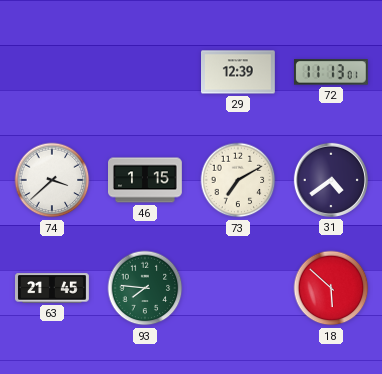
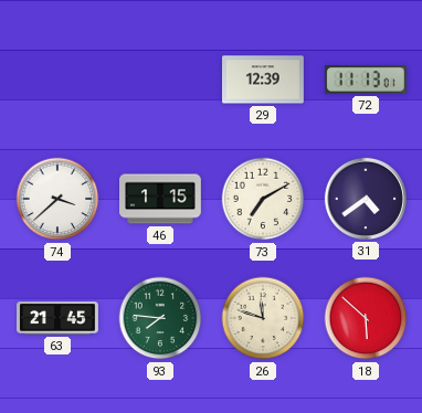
26: none -> 11:48
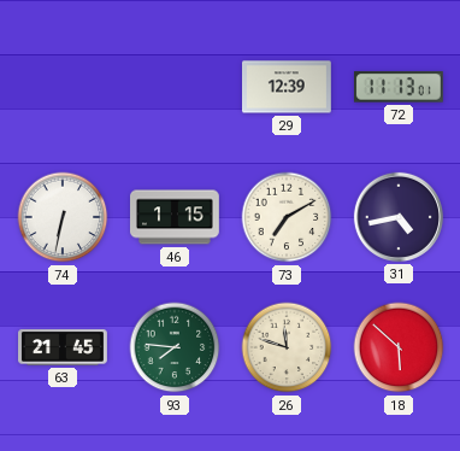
74: 3:38 -> 6:32
31: 4:39 -> 4:43
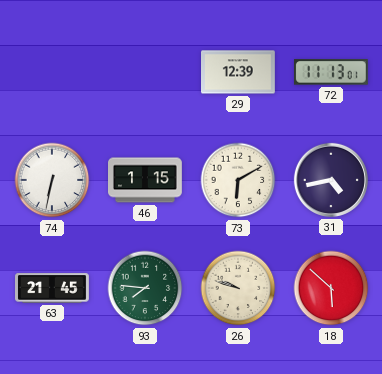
73: 7:10 -> 6:10
26: 11:48 -> 9:48
